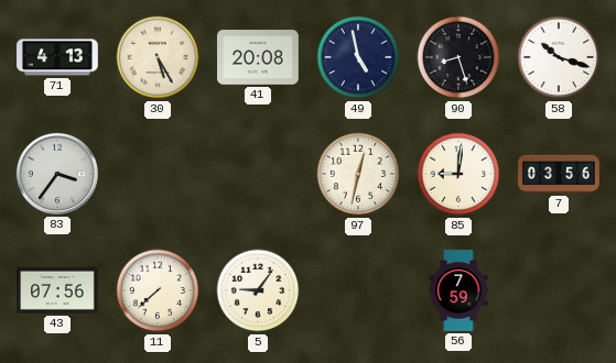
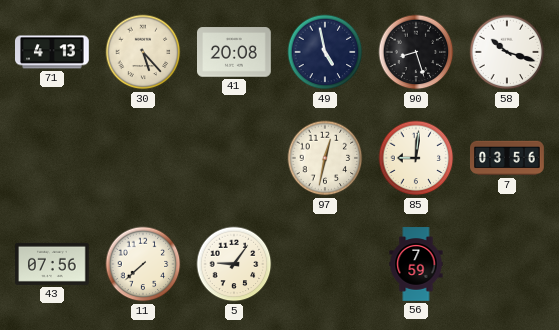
30: 5:25 -> 5:23
83: 3:36 -> none
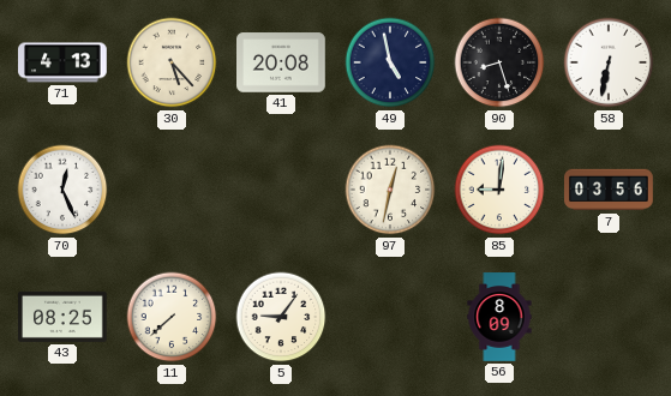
58: 10:18 -> 6:32
70: none -> 12:26
43: 07:56 -> 08:25
56: 7:59 -> 8:09
